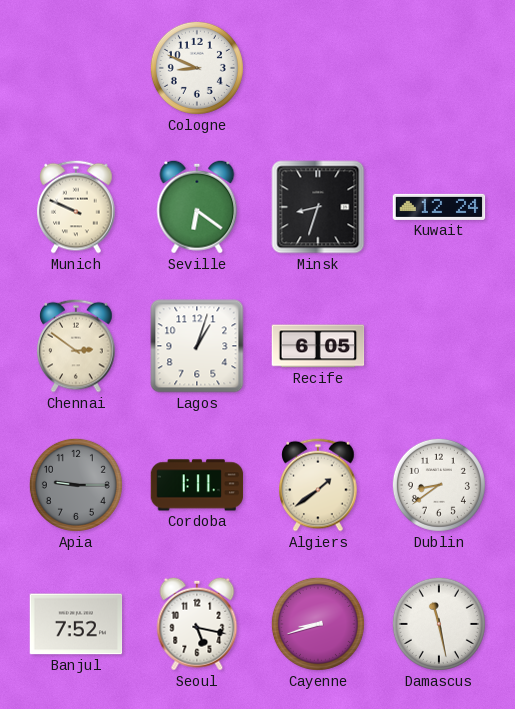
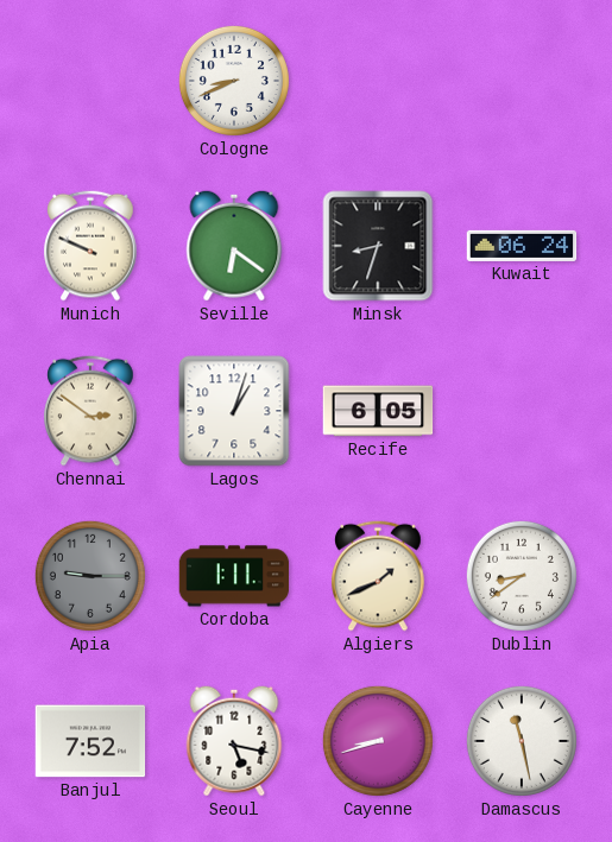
Cologne: 8:49 -> 8:41
Kuwait: 12:24 -> 06:24
Algiers: 1:39 -> 1:41
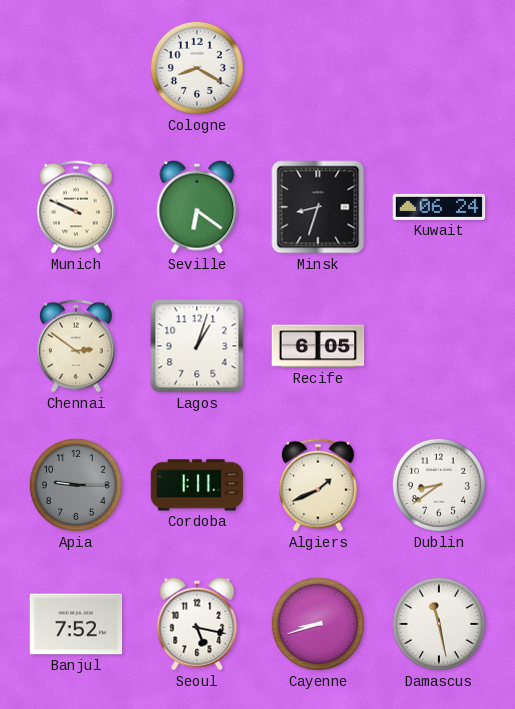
Cologne: 8:41 -> 8:20
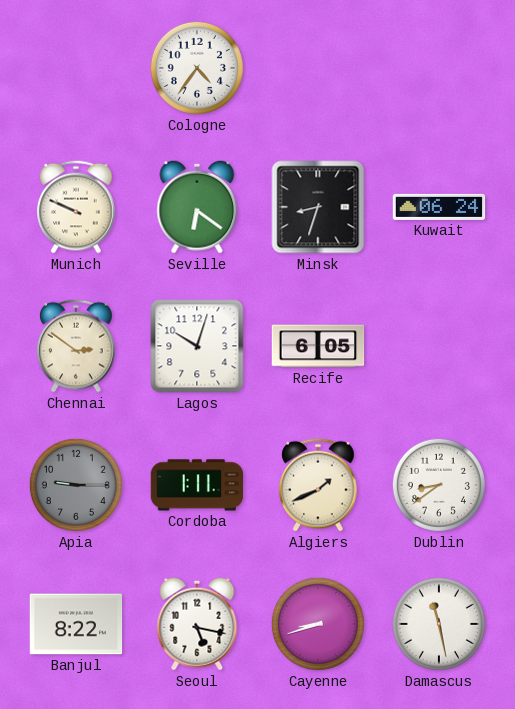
Cologne: 8:20 -> 4:36
Lagos: 1:03 -> 10:03
Banjul: 7:52 -> 8:22
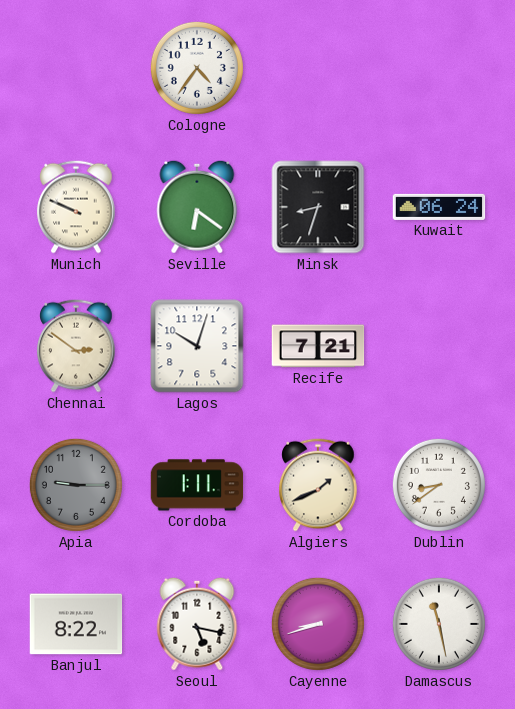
Recife: 6:05 -> 7:21
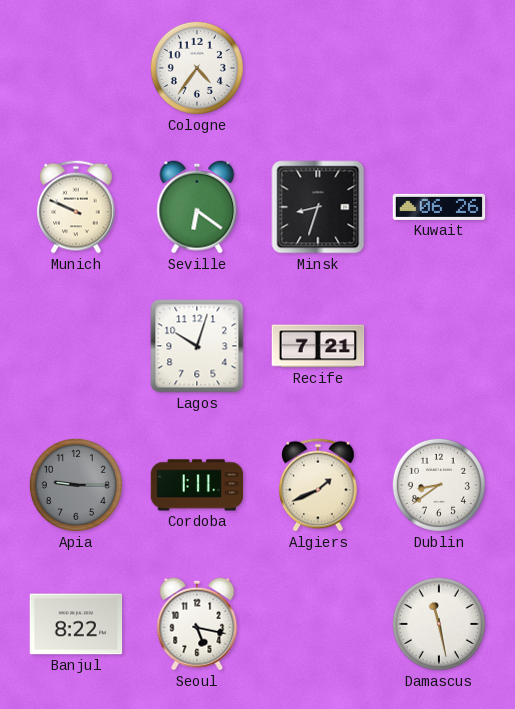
Kuwait: 06:24 -> 06:26
Chennai: 2:51 -> none
Cayenne: 8:42 -> none
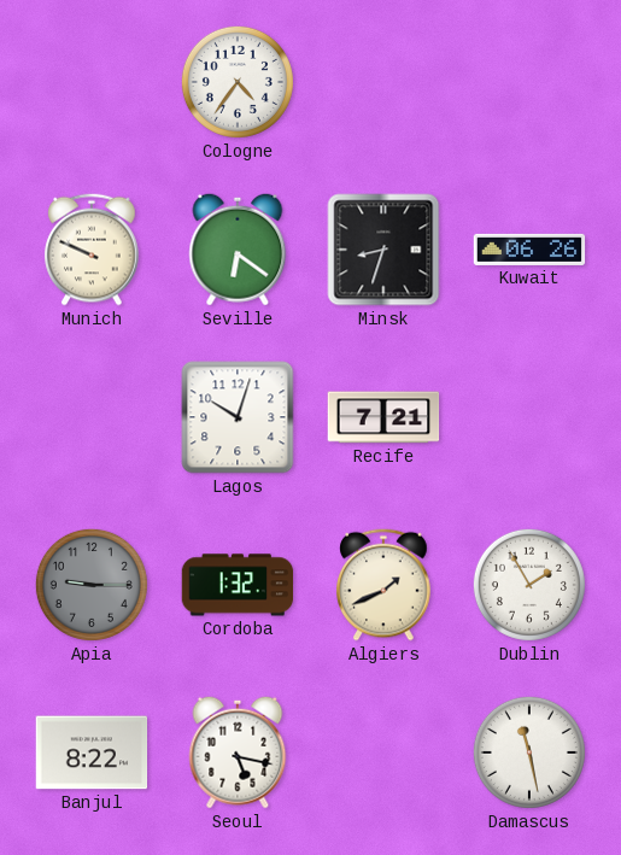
Cordoba: 1:11 -> 1:32
Dublin: 8:39 -> 1:55
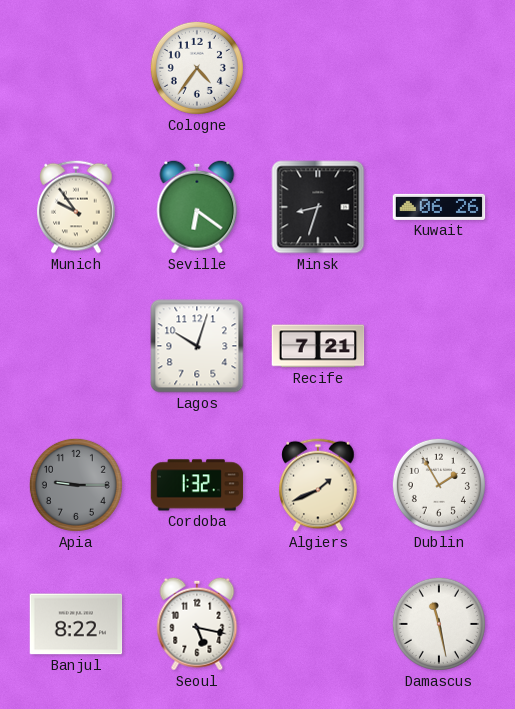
Munich: 9:49 -> 9:54
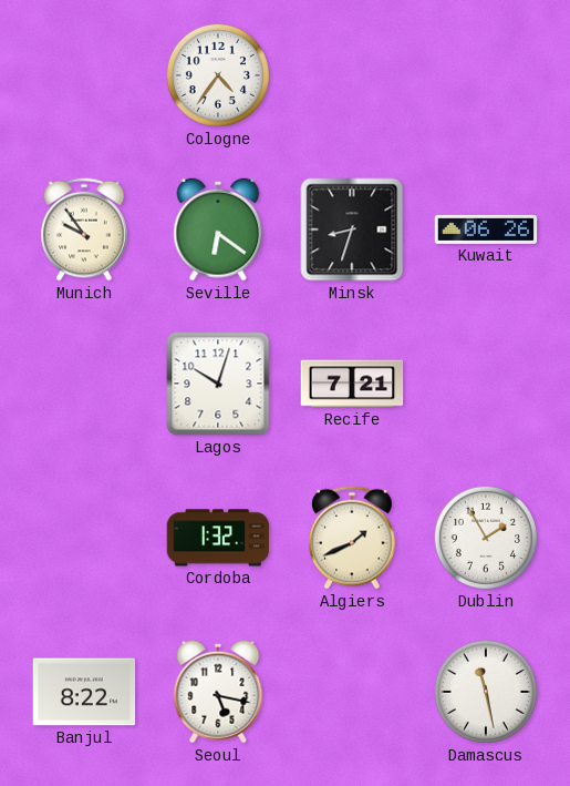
Apia: 9:15 -> none
